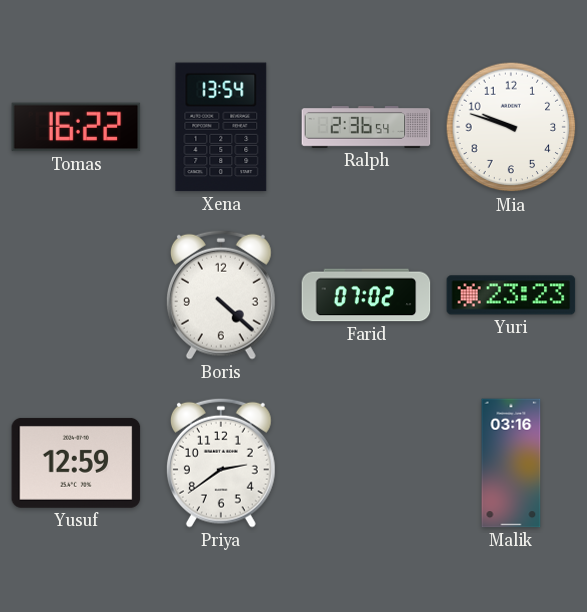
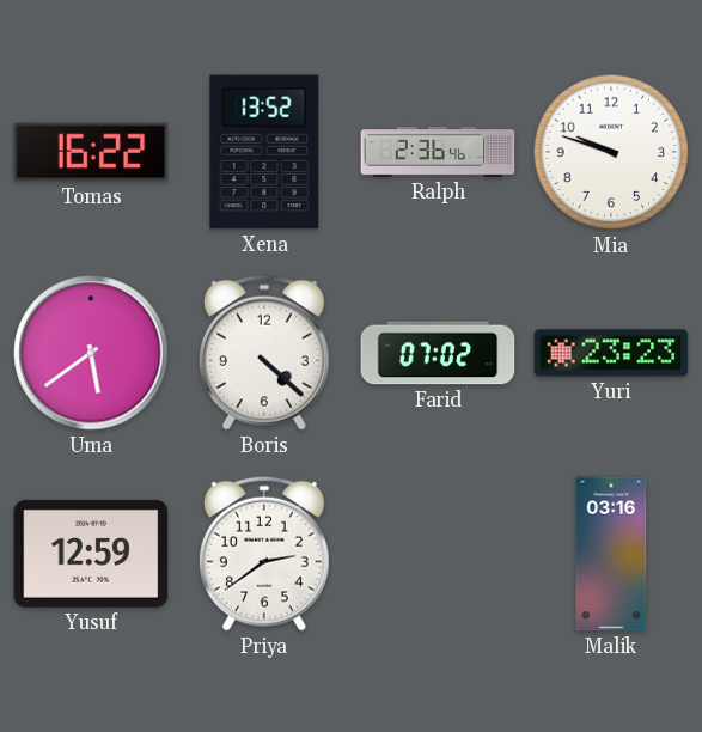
Xena: 13:54 -> 13:52
Ralph: 2:36:54 -> 2:36:46
Uma: none -> 5:39
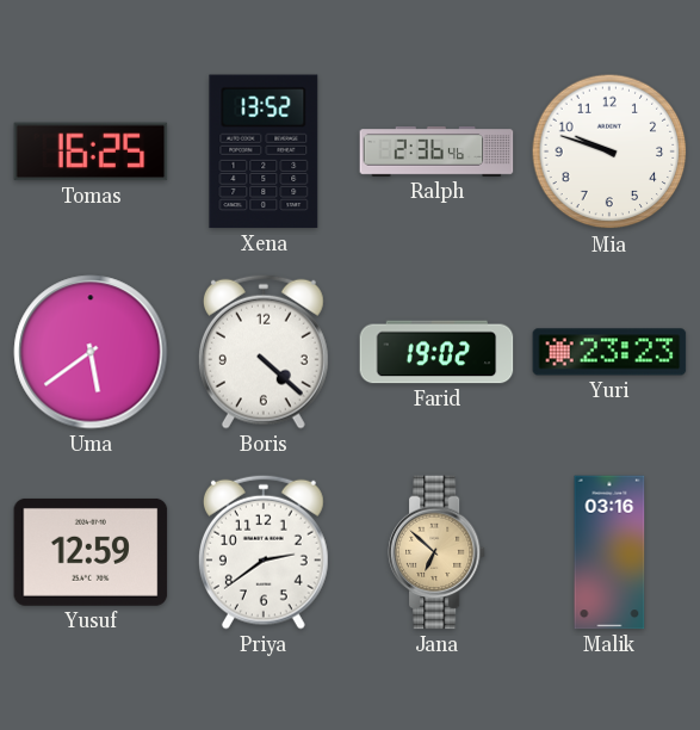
Tomas: 16:22 -> 16:25
Farid: 07:02 -> 19:02
Jana: none -> 6:52
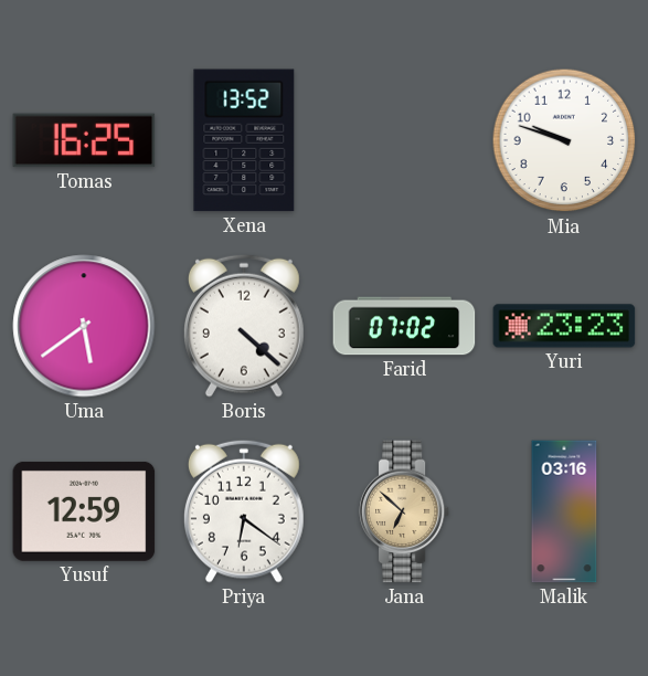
Ralph: 2:36 -> none
Farid: 19:02 -> 07:02
Priya: 2:39 -> 6:21
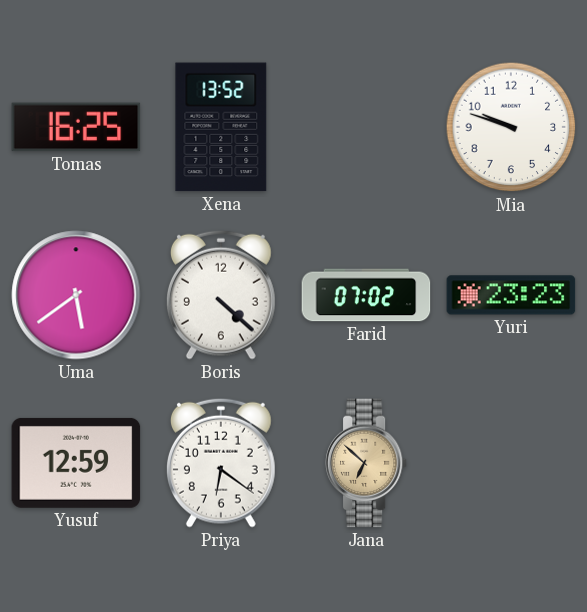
Malik: 03:16 -> none
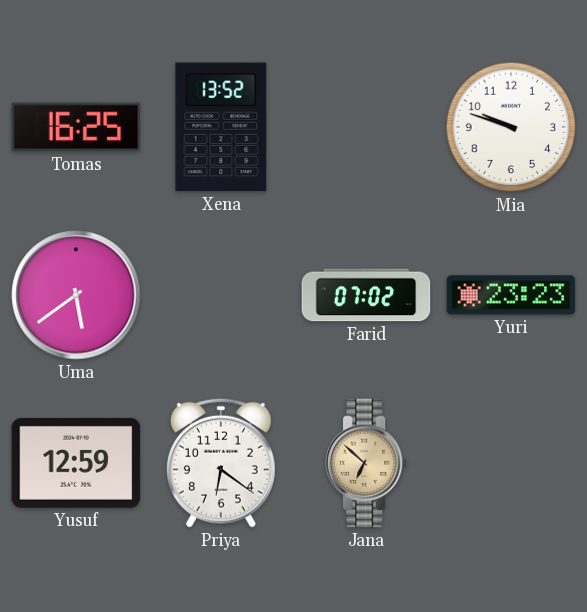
Boris: 4:22 -> none
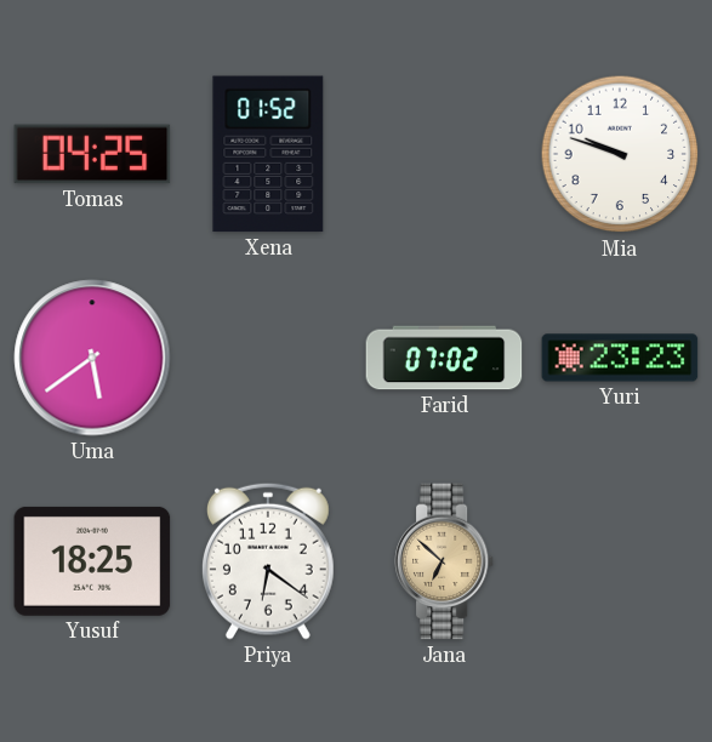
Tomas: 16:25 -> 04:25
Xena: 13:52 -> 01:52
Yusuf: 12:59 -> 18:25
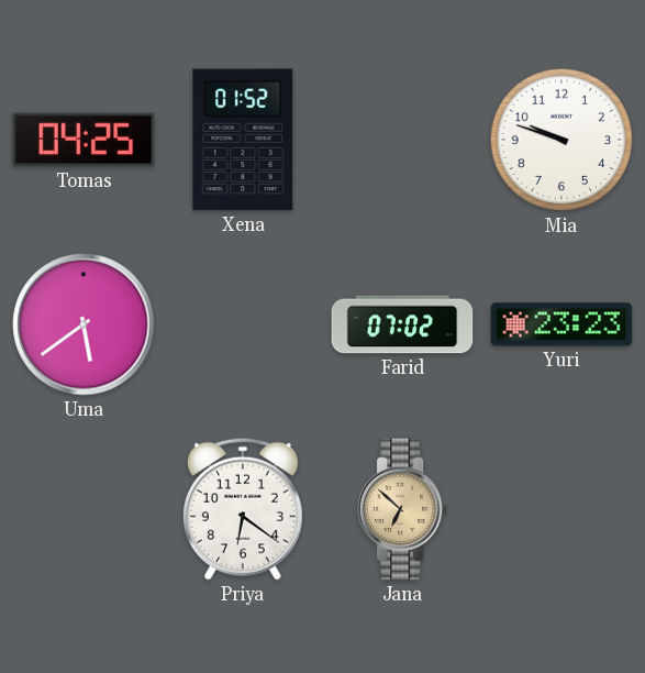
Yusuf: 18:25 -> none
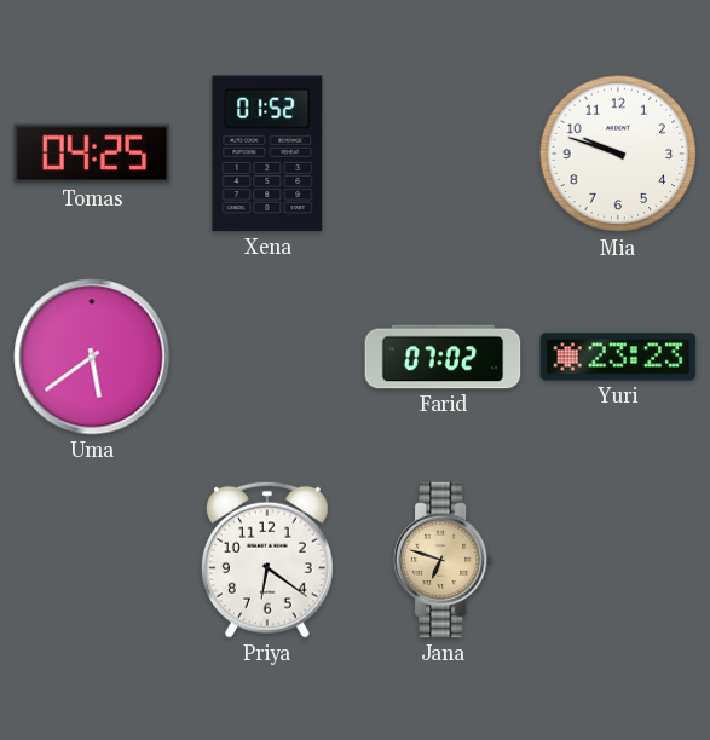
Jana: 6:52 -> 6:48
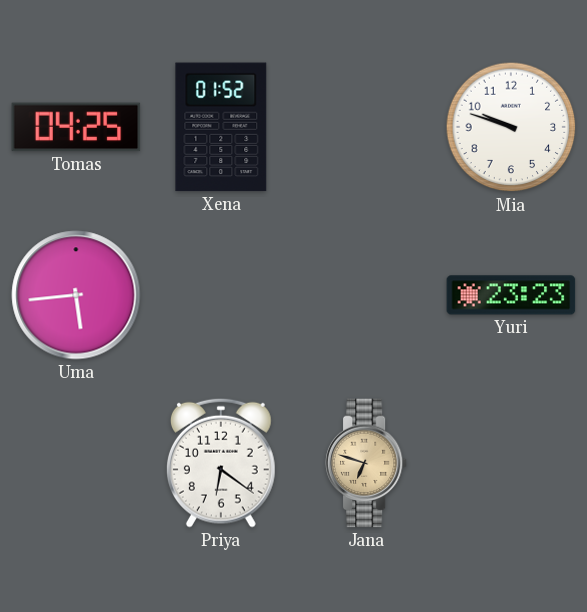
Uma: 5:39 -> 5:44
Farid: 07:02 -> none
